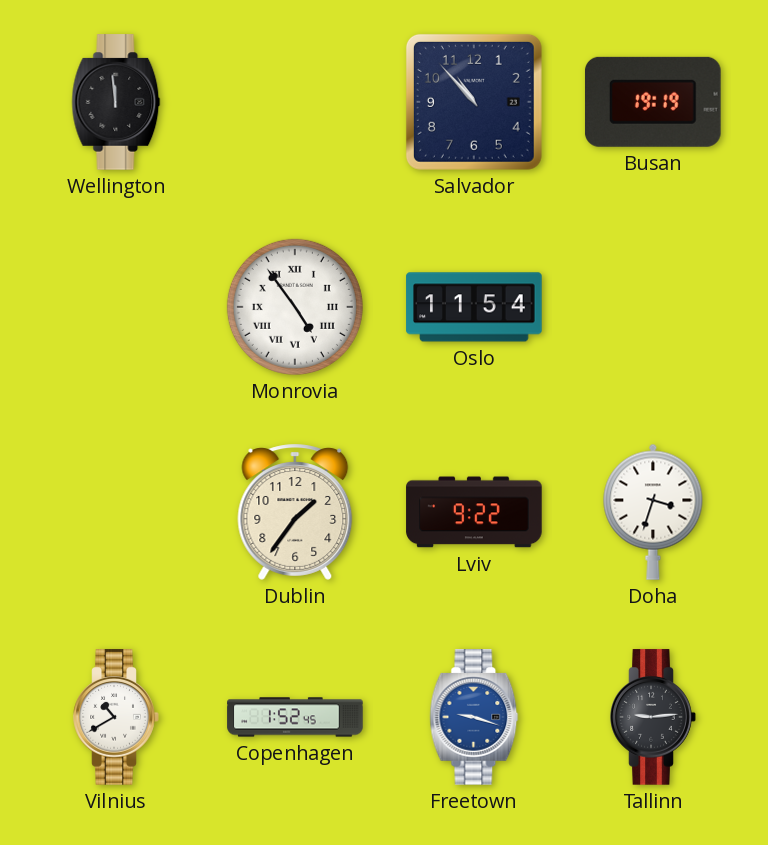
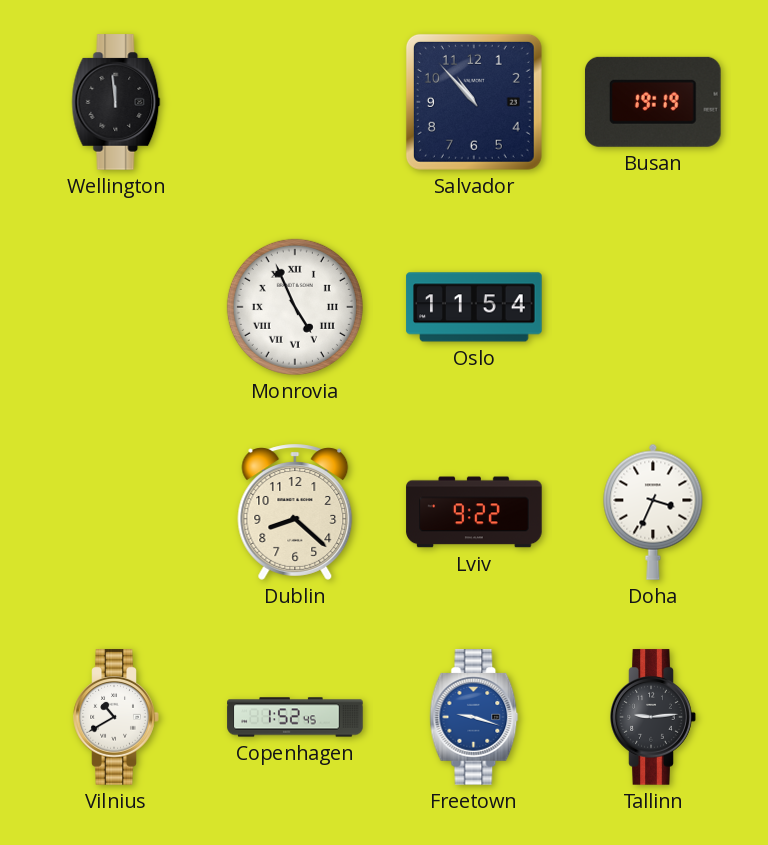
Monrovia: 4:54 -> 4:56
Dublin: 1:36 -> 8:22
Doha: 3:33 -> 3:34
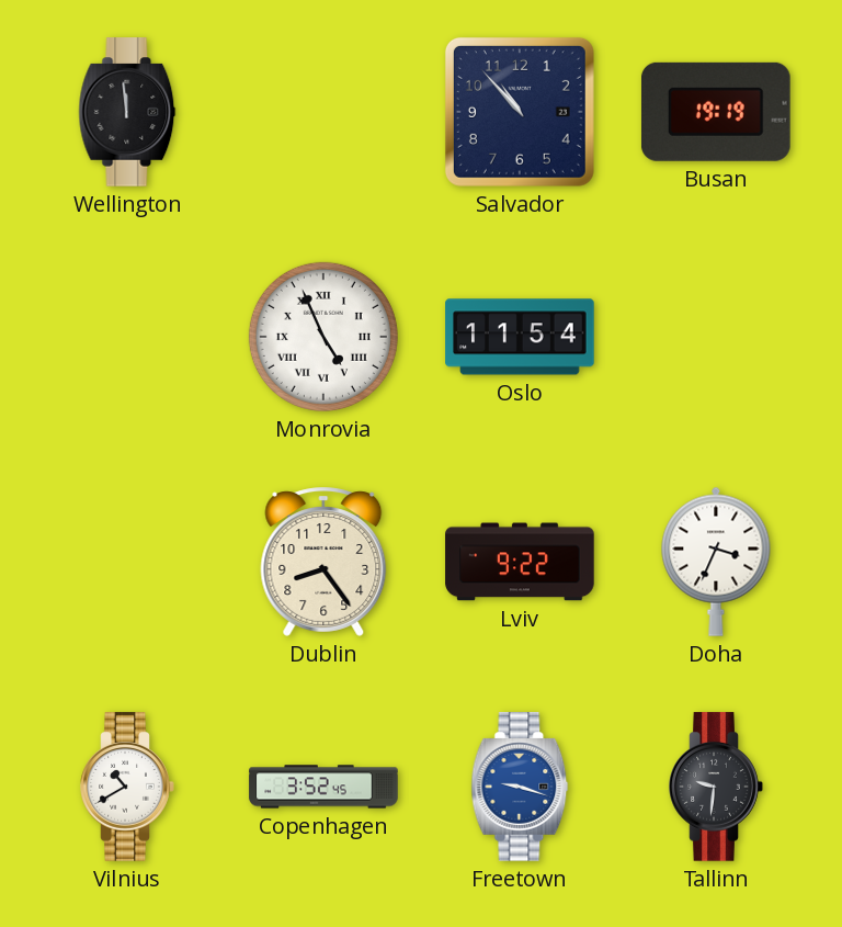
Dublin: 8:22 -> 8:24
Copenhagen: 1:52 -> 3:52
Tallinn: 9:14 -> 9:31
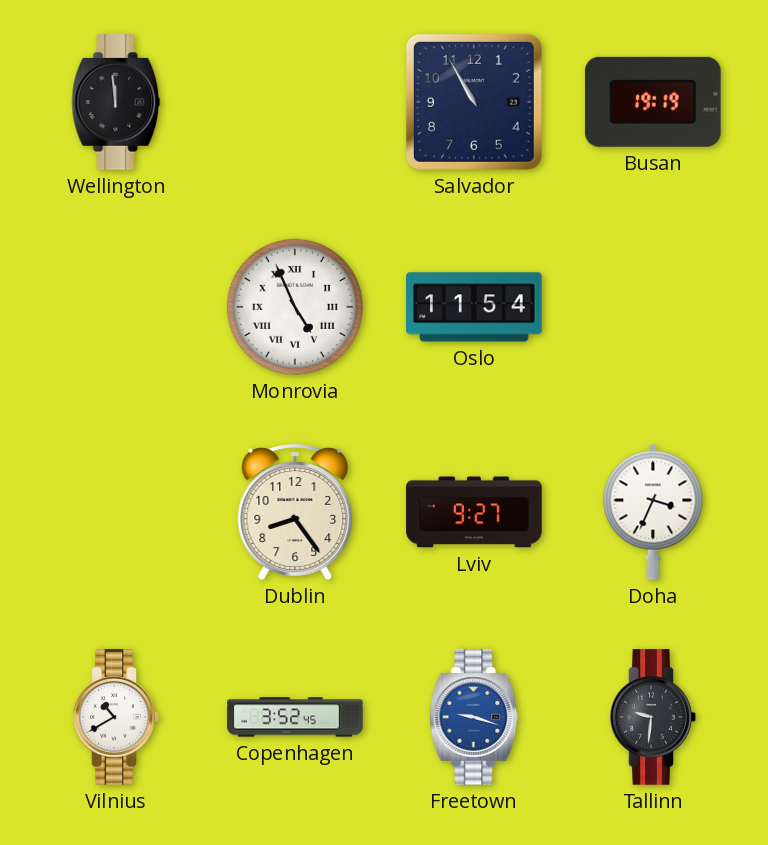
Salvador: 10:53 -> 10:55
Lviv: 9:22 -> 9:27
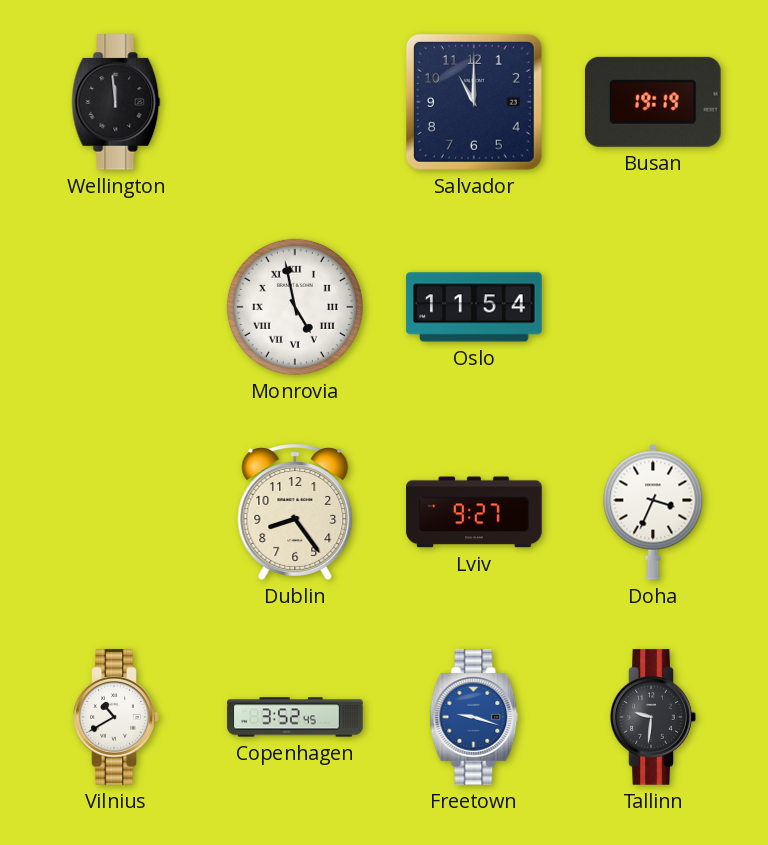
Salvador: 10:55 -> 11:00
Monrovia: 4:56 -> 4:58
